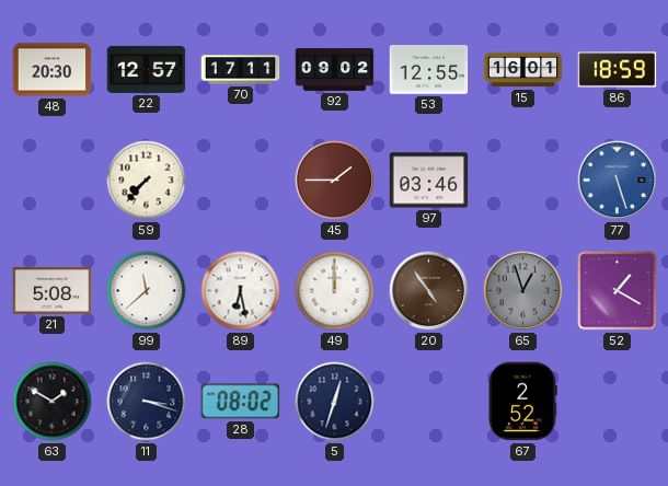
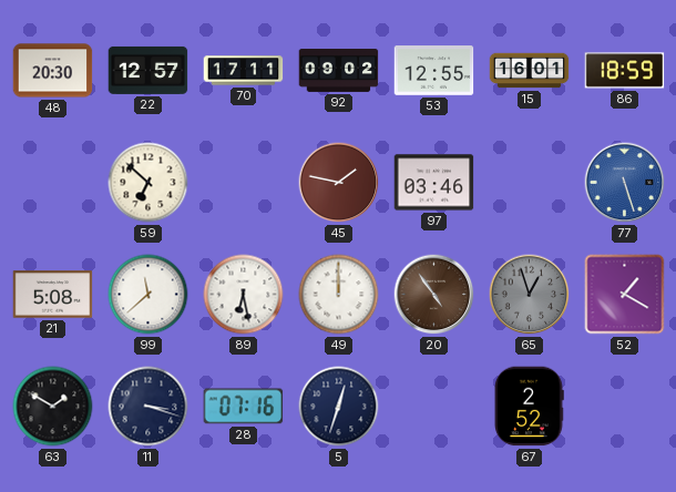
59: 7:37 -> 6:52
45: 1:45 -> 1:47
28: 08:02 -> 07:16
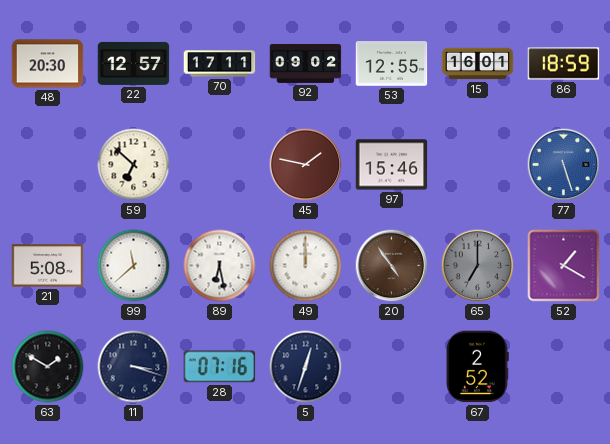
97: 03:46 -> 15:46
65: 12:57 -> 7:00
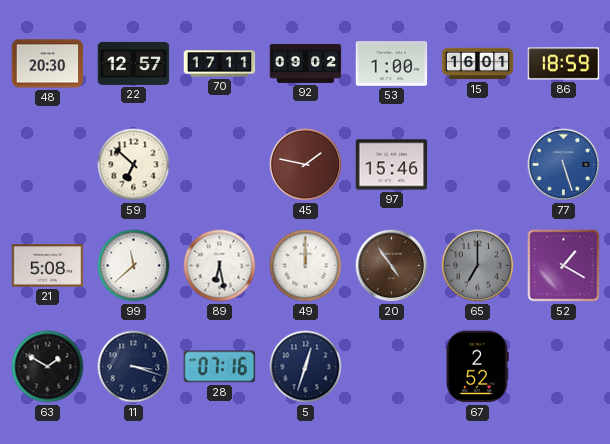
53: 12:55 -> 1:00
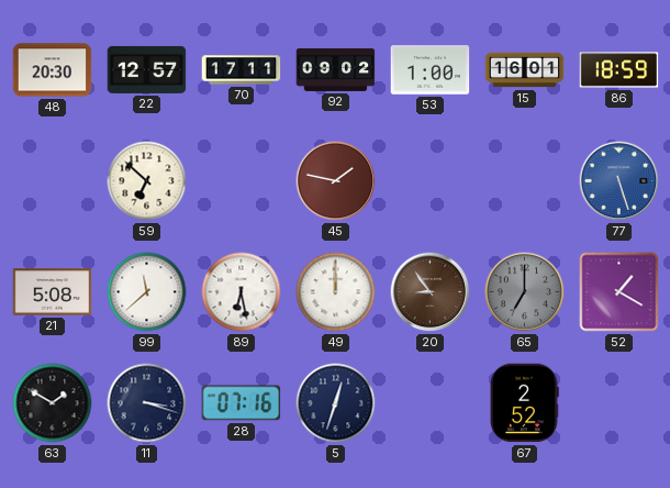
97: 15:46 -> none
20: 4:54 -> 8:54
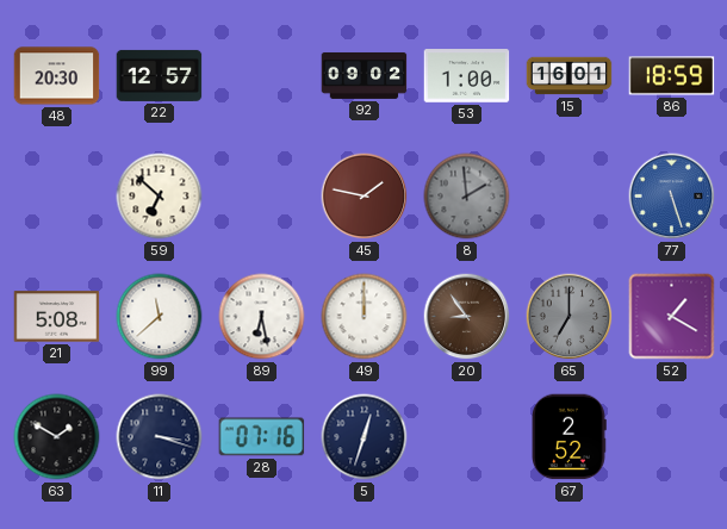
70: 17:11 -> none
8: none -> 1:59
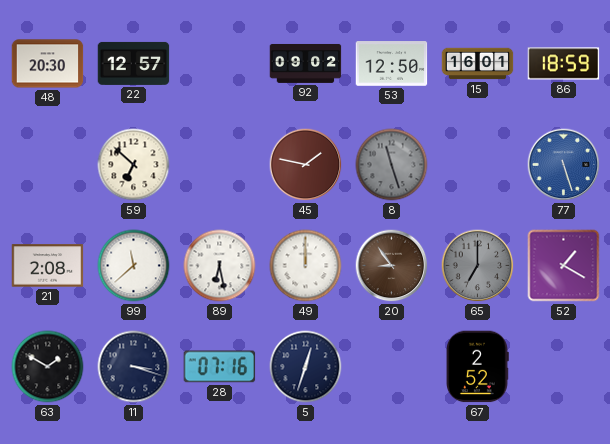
53: 1:00 -> 12:50
8: 1:59 -> 11:27
21: 5:08 -> 2:08
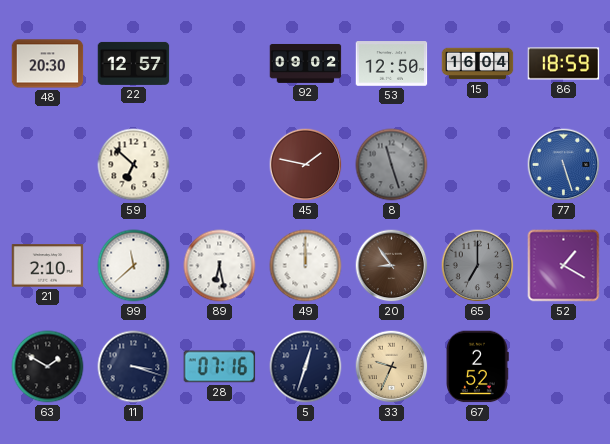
15: 16:01 -> 16:04
21: 2:08 -> 2:10
33: none -> 9:34
